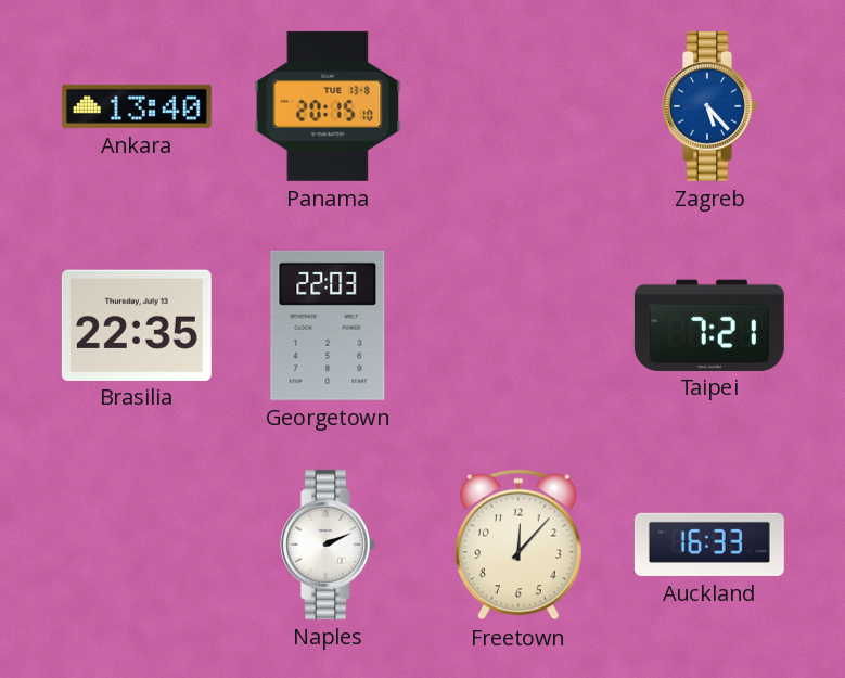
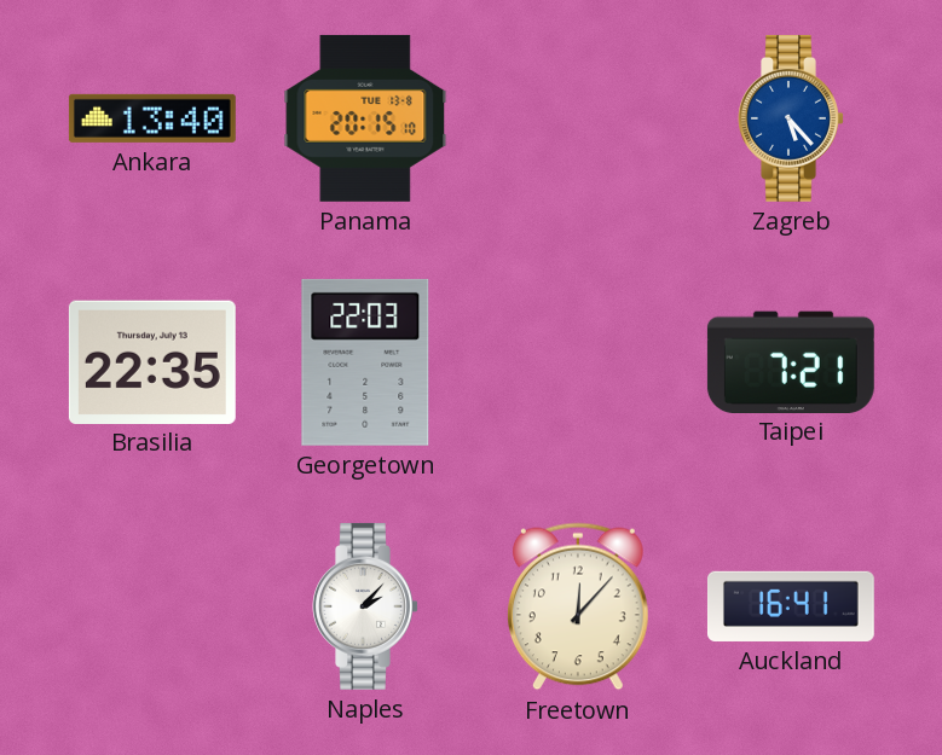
Naples: 2:11 -> 2:07
Auckland: 16:33 -> 16:41
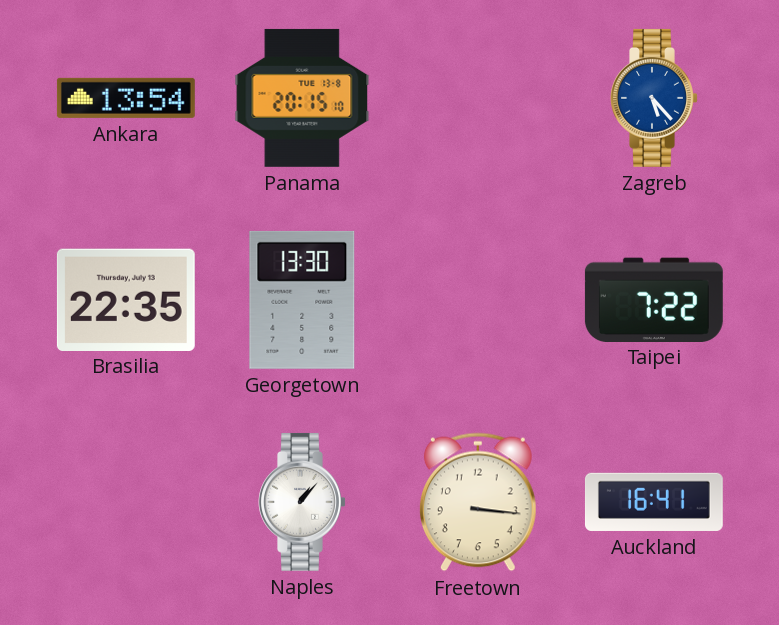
Ankara: 13:40 -> 13:54
Georgetown: 22:03 -> 13:30
Taipei: 7:21 -> 7:22
Naples: 2:07 -> 1:07
Freetown: 12:07 -> 3:16
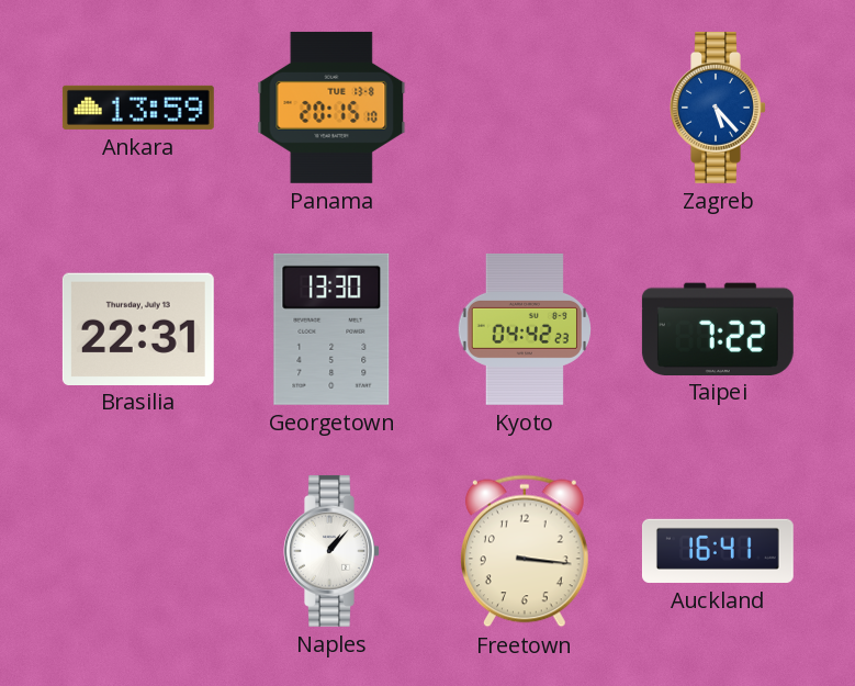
Ankara: 13:54 -> 13:59
Brasilia: 22:35 -> 22:31
Kyoto: none -> 04:42
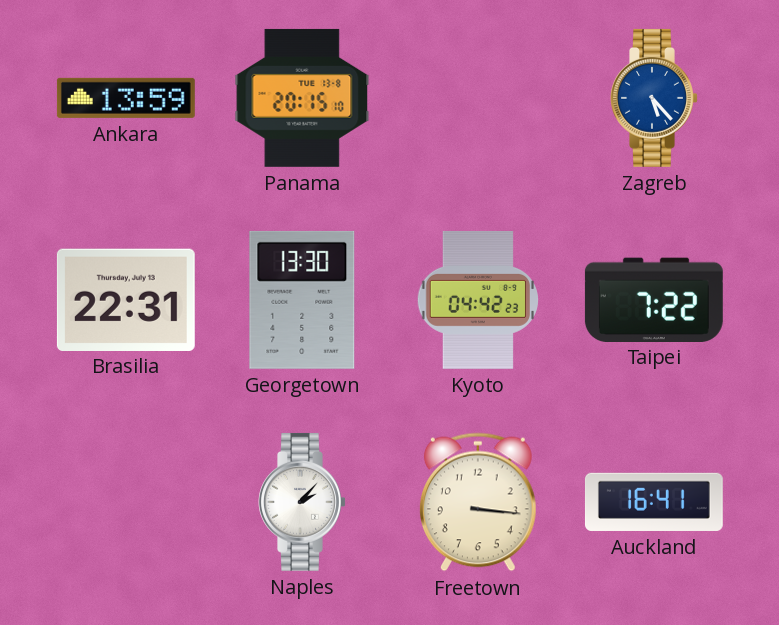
Naples: 1:07 -> 2:07
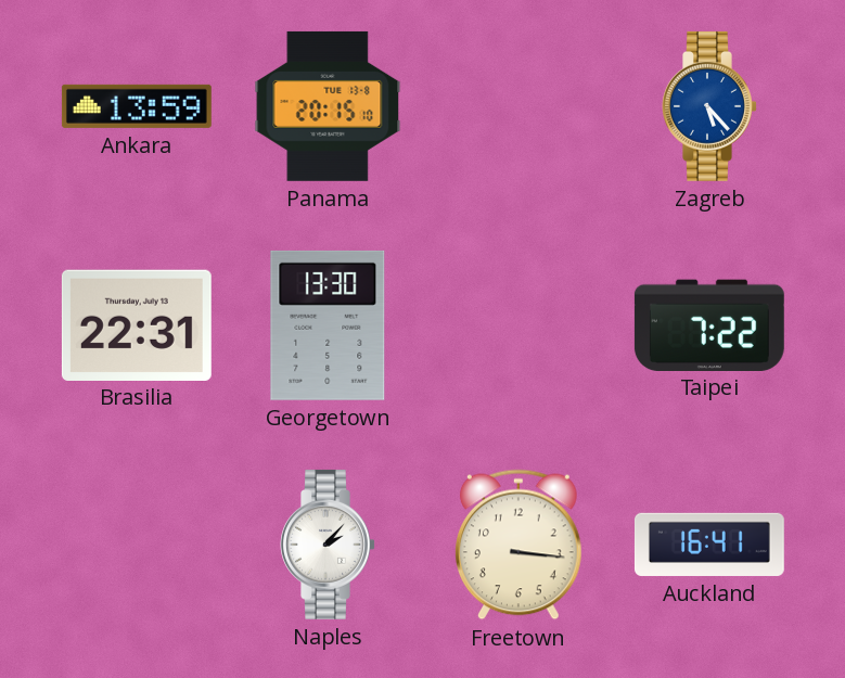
Kyoto: 04:42 -> none
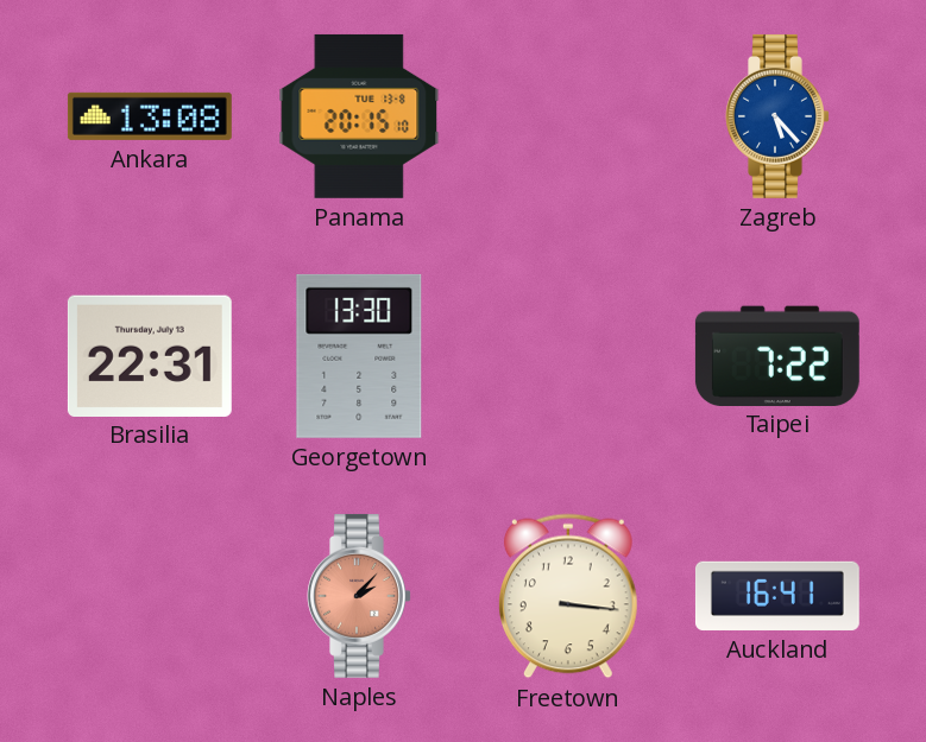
Ankara: 13:59 -> 13:08
Naples dial: white -> salmon
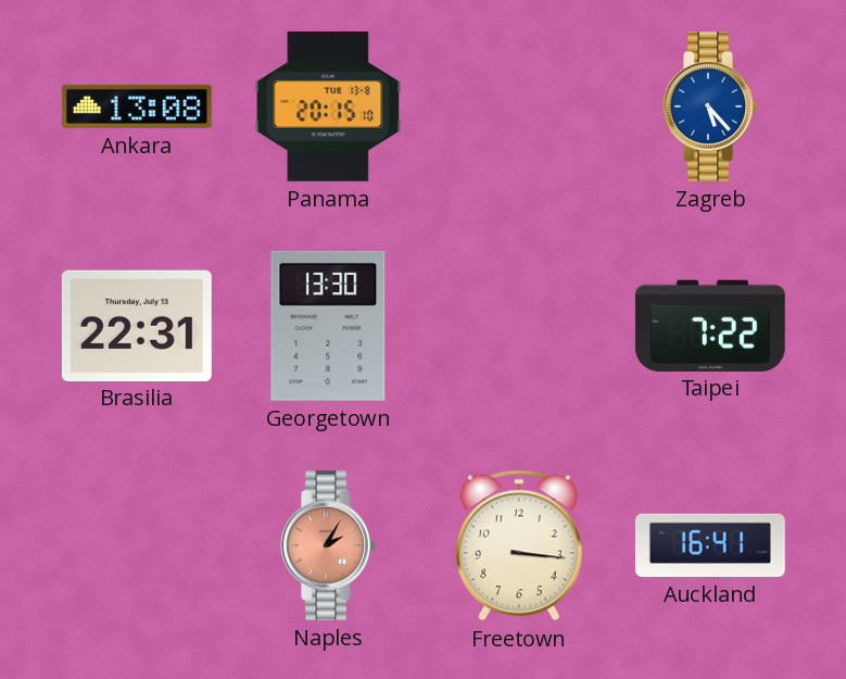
Naples: 2:07 -> 2:05
